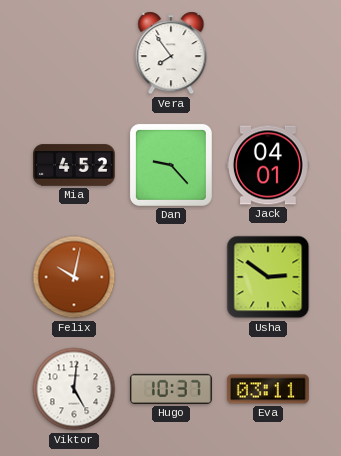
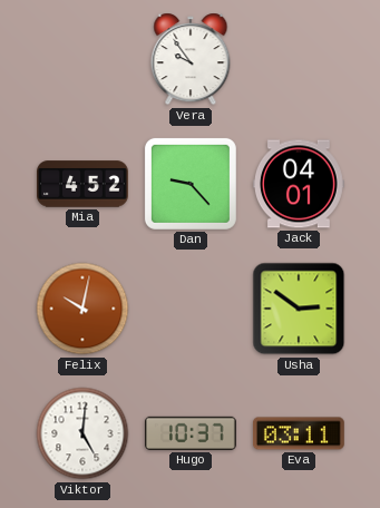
Vera: 7:54 -> 9:54
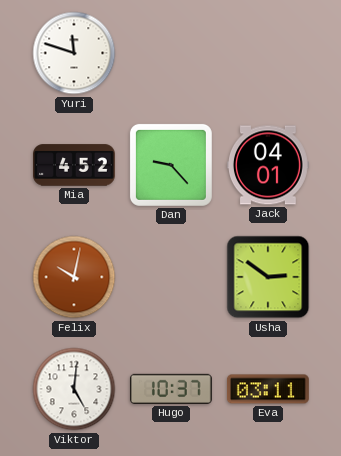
Yuri: none -> 11:48
Vera: 9:54 -> none
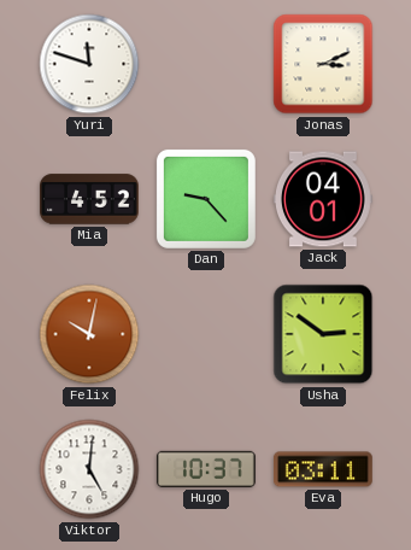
Jonas: none -> 3:11
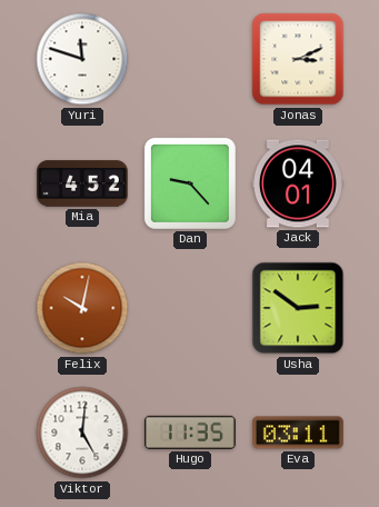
Hugo: 10:37 -> 11:35
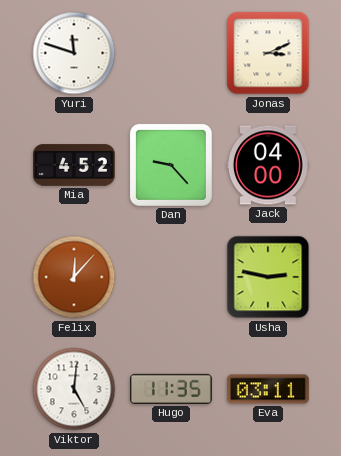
Jack: 04:01 -> 04:00
Felix: 10:02 -> 12:07
Usha: 2:51 -> 2:47
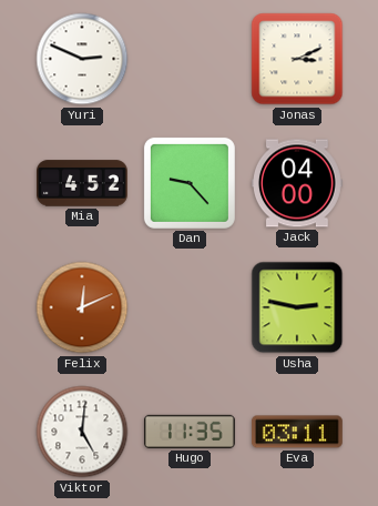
Yuri: 11:48 -> 2:49
Felix: 12:07 -> 12:11
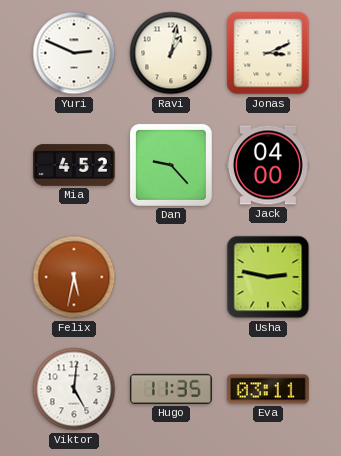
Ravi: none -> 1:02
Felix: 12:11 -> 5:32
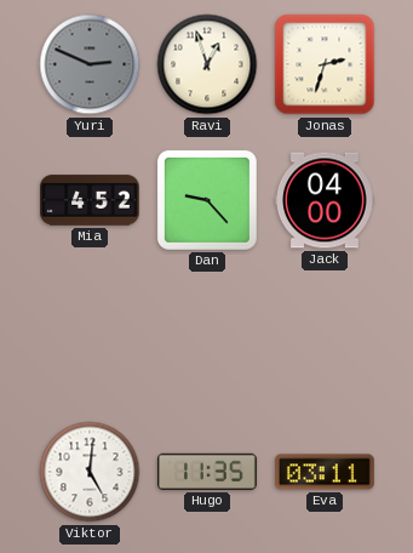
Yuri dial: white -> grey
Ravi: 1:02 -> 12:57
Jonas: 3:11 -> 2:33
Felix: 5:32 -> none
Usha: 2:47 -> none
